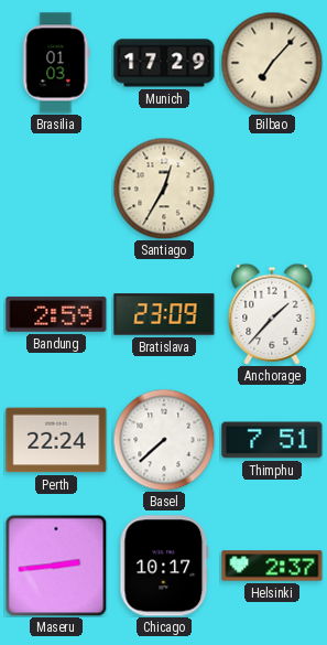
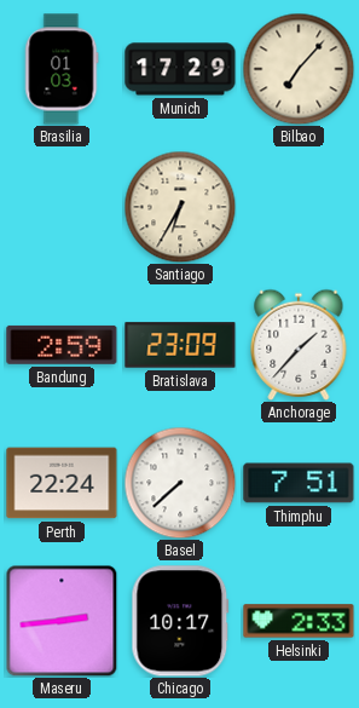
Santiago: 12:35 -> 6:35
Helsinki: 2:37 -> 2:33
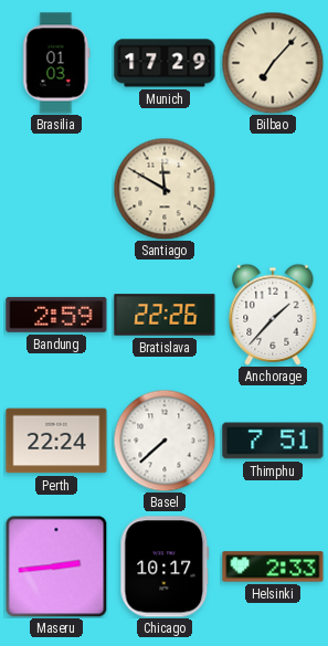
Santiago: 6:35 -> 11:50
Bratislava: 23:09 -> 22:26
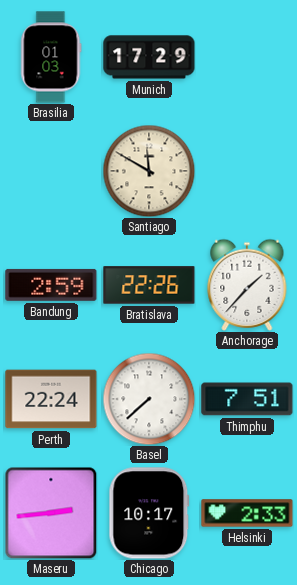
Bilbao: 7:07 -> none
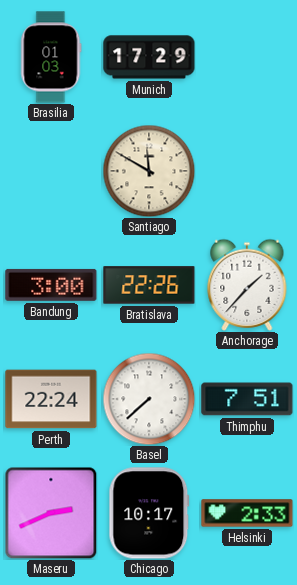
Bandung: 2:59 -> 3:00
Maseru: 2:44 -> 2:41
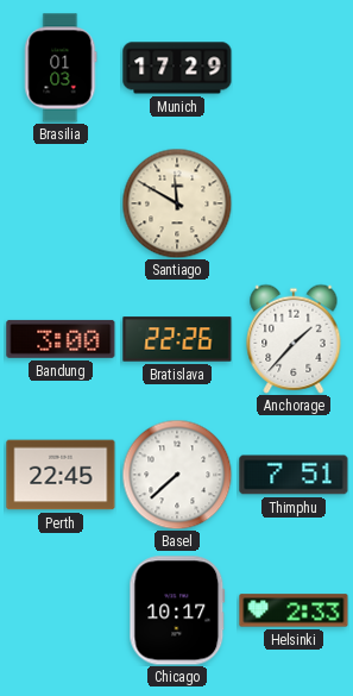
Perth: 22:24 -> 22:45
Maseru: 2:41 -> none
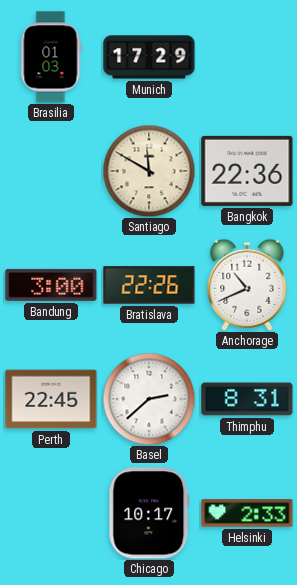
Bangkok: none -> 22:36
Anchorage: 1:37 -> 10:41
Basel: 7:38 -> 2:38
Thimphu: 7:51 -> 8:31
